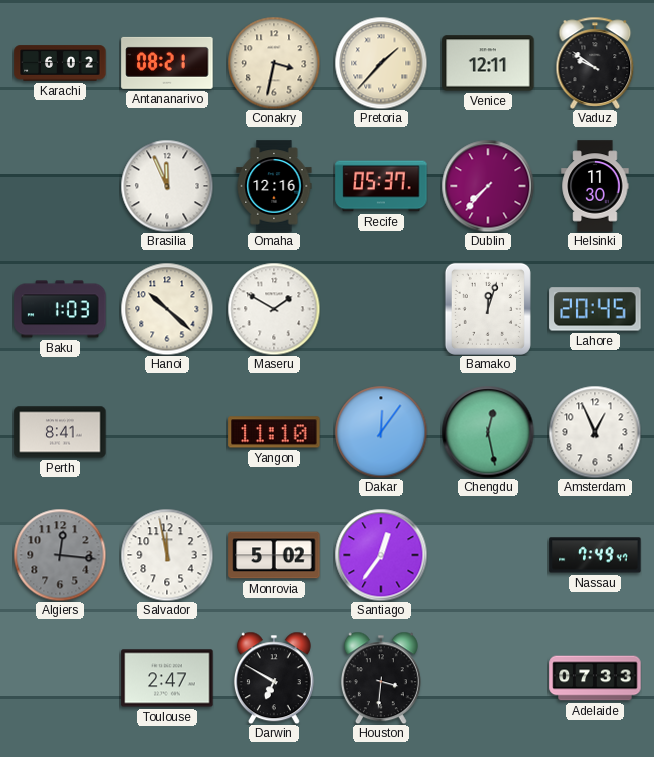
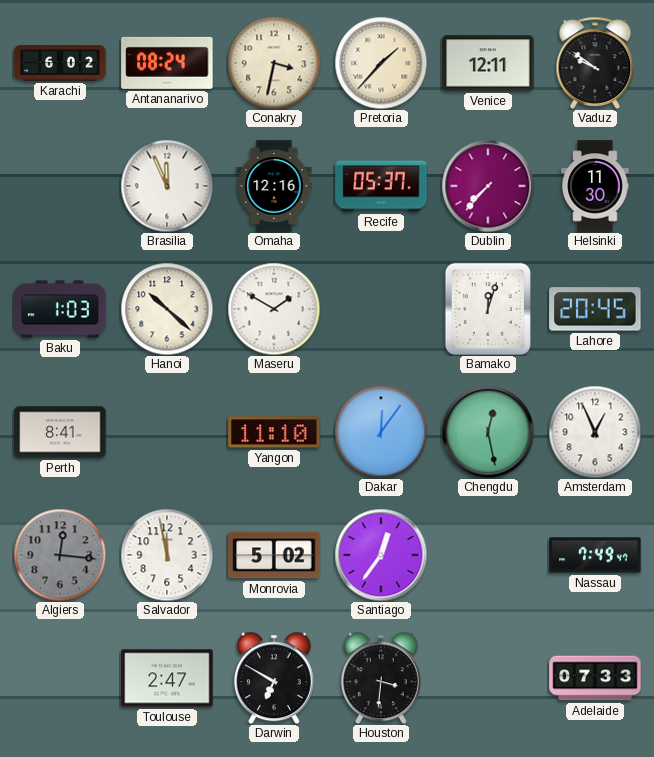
Antananarivo: 08:21 -> 08:24
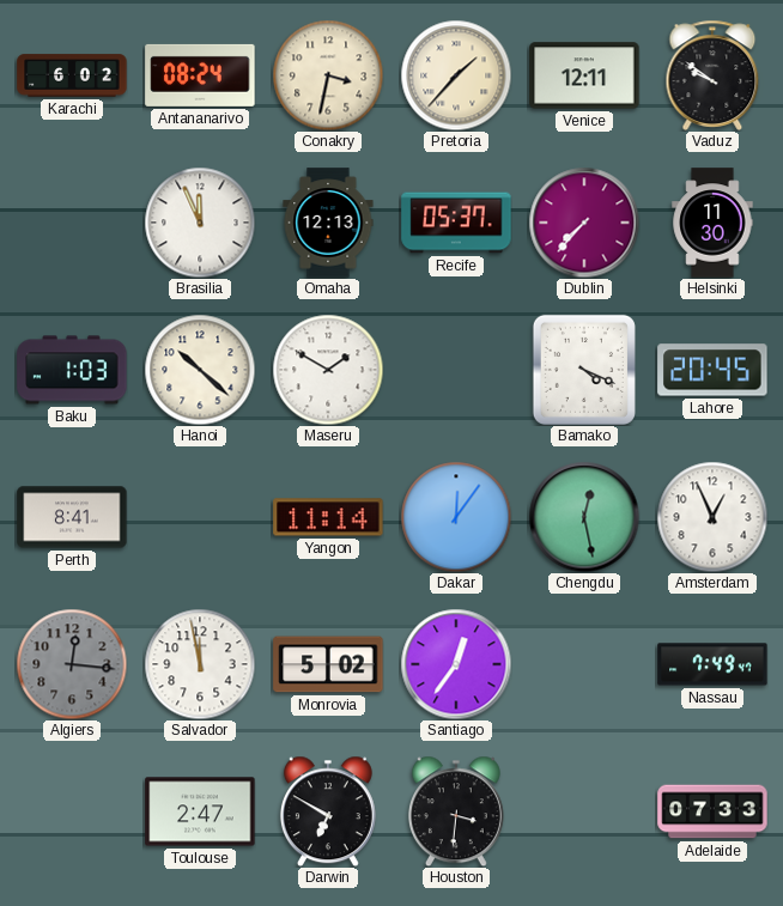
Omaha: 12:16 -> 12:13
Bamako: 12:03 -> 4:19
Yangon: 11:10 -> 11:14
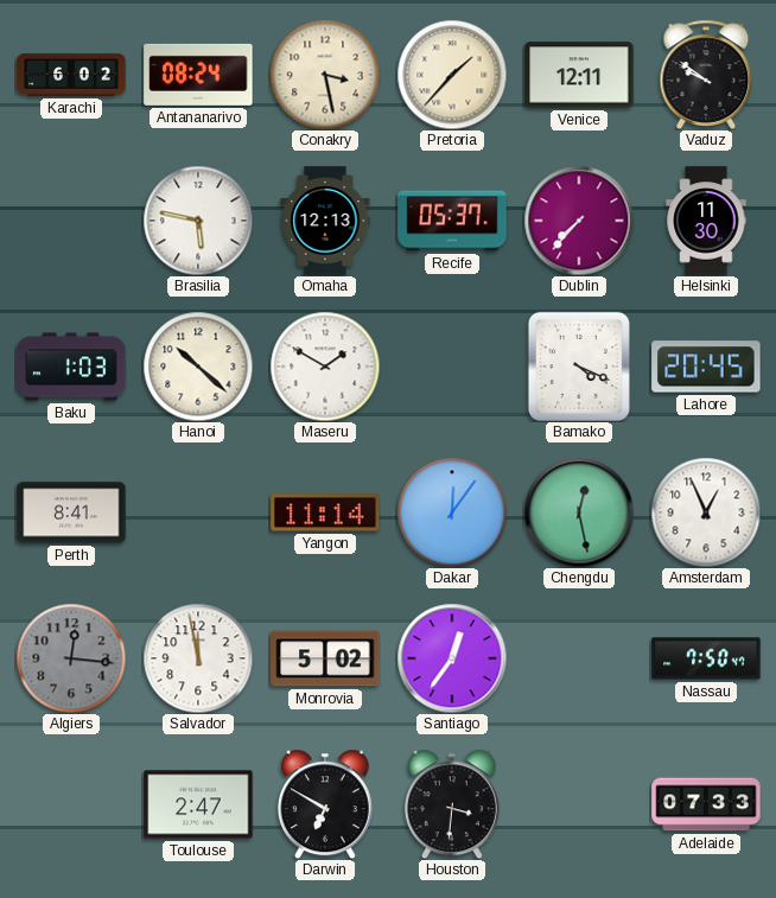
Conakry: 3:32 -> 3:28
Brasilia: 11:56 -> 5:47
Nassau: 7:49 -> 7:50
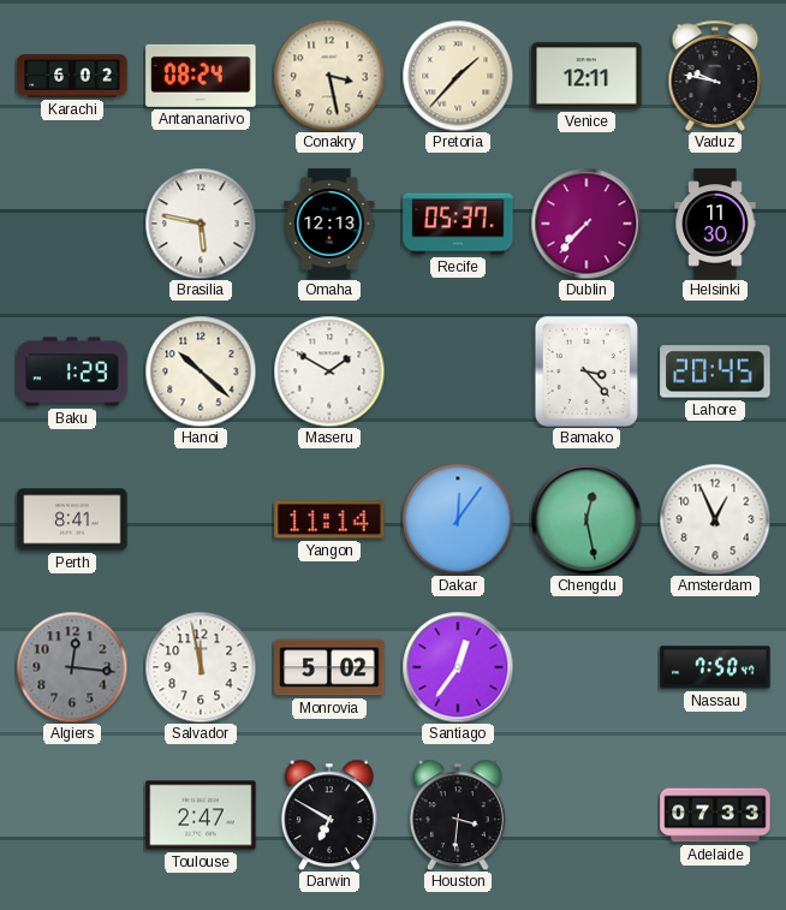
Vaduz: 9:51 -> 9:47
Baku: 1:03 -> 1:29
Bamako: 4:19 -> 3:23
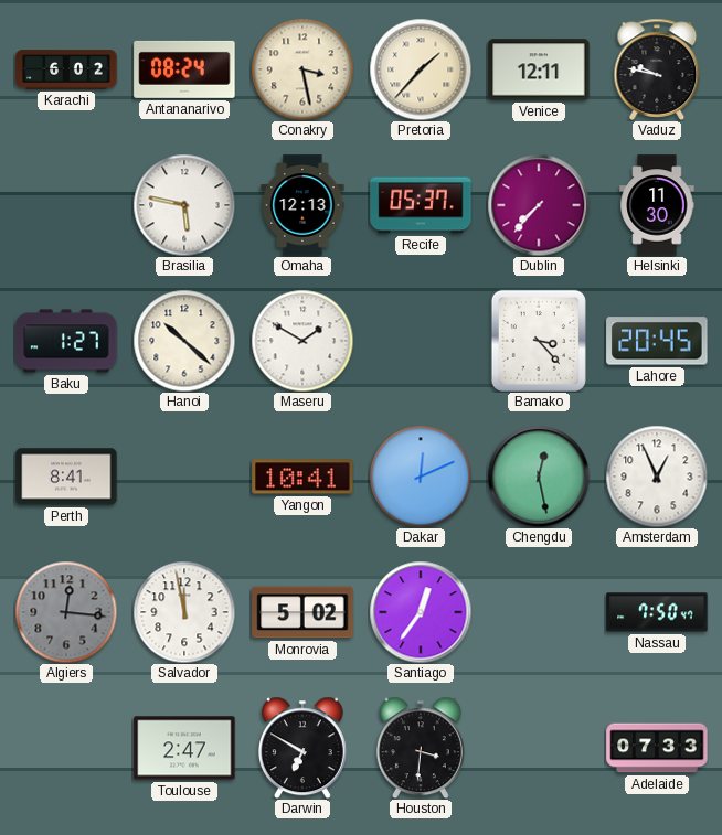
Baku: 1:29 -> 1:27
Yangon: 11:14 -> 10:41
Dakar: 12:06 -> 12:11
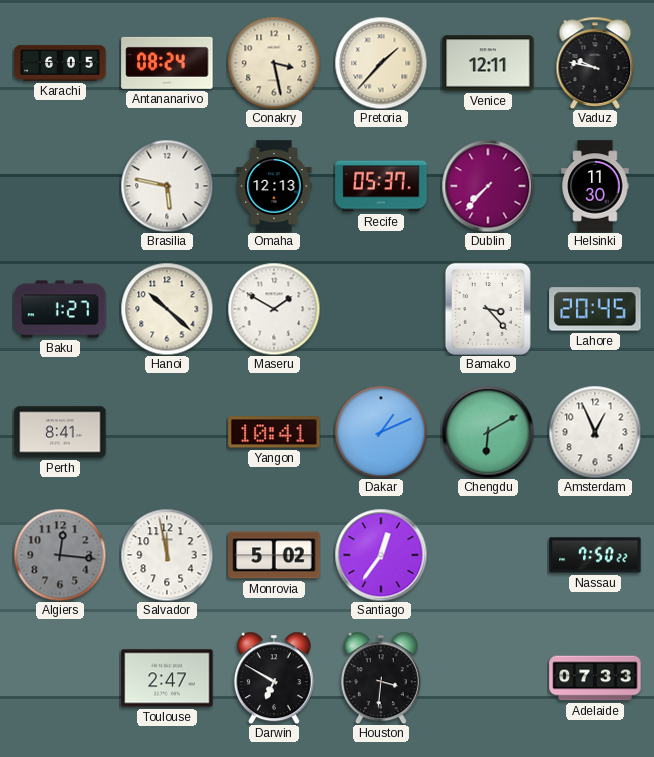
Karachi: 6:02 -> 6:05
Dakar: 12:11 -> 1:11
Chengdu: 12:28 -> 6:10
Nassau: 7:50:47 -> 7:50:22
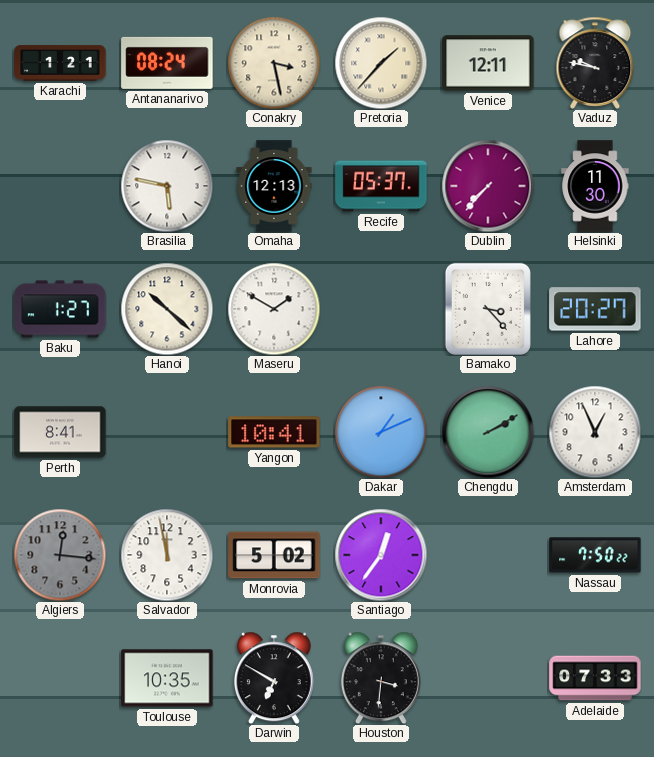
Karachi: 6:05 -> 1:21
Lahore: 20:45 -> 20:27
Chengdu: 6:10 -> 2:10
Toulouse: 2:47 -> 10:35
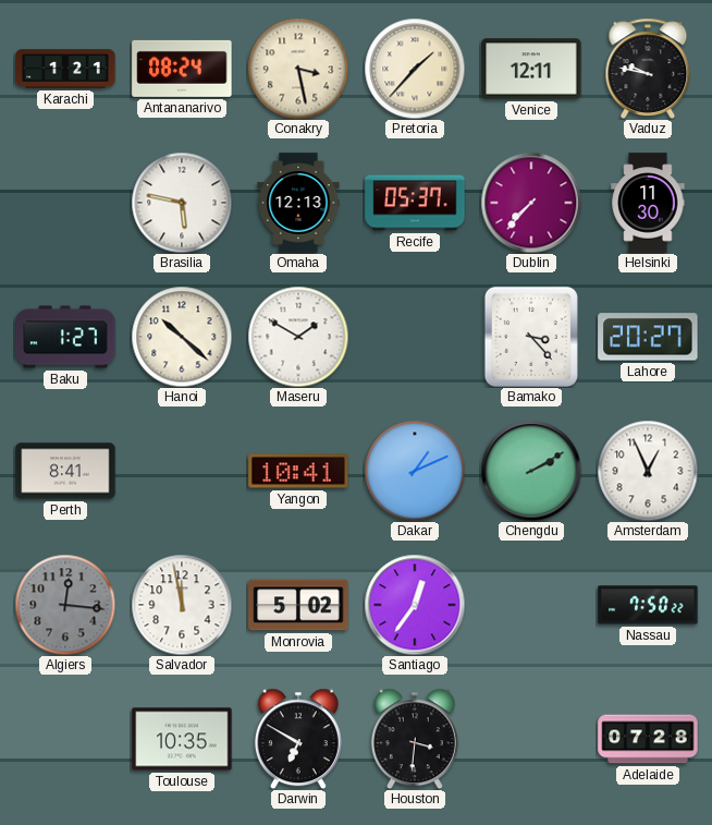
Adelaide: 07:33 -> 07:28
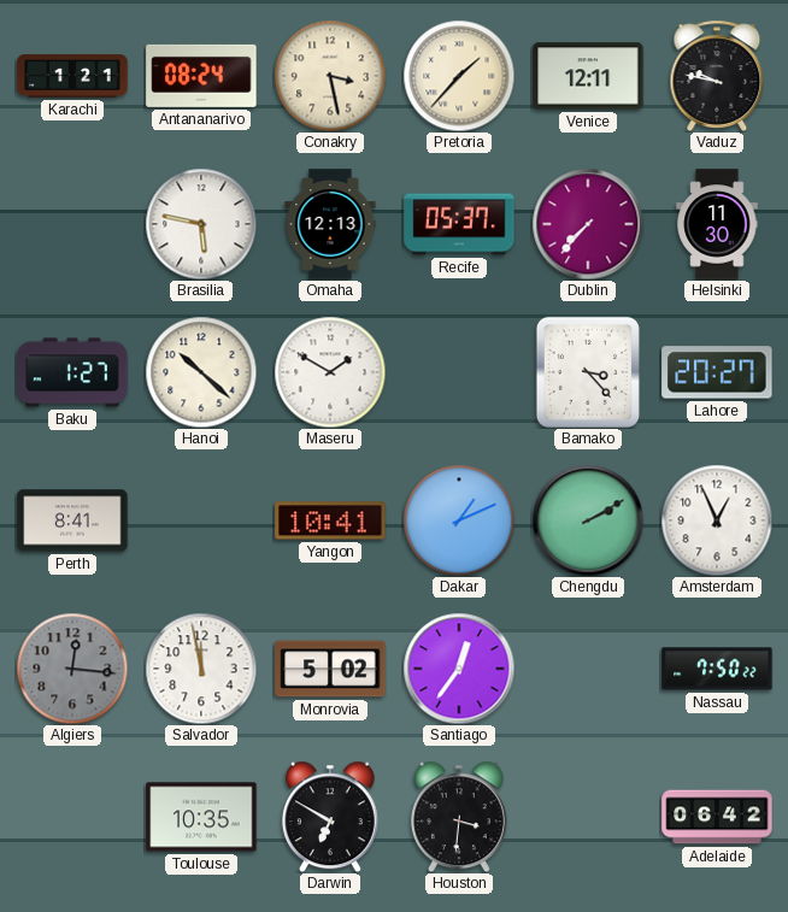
Adelaide: 07:28 -> 06:42
